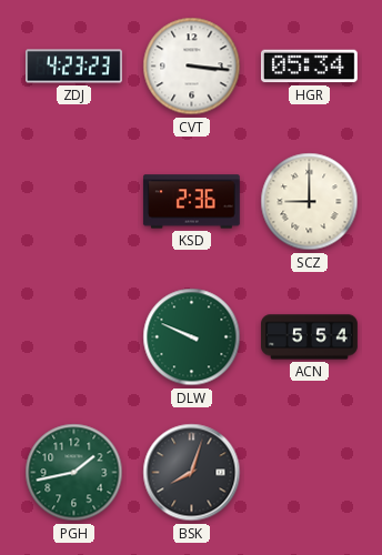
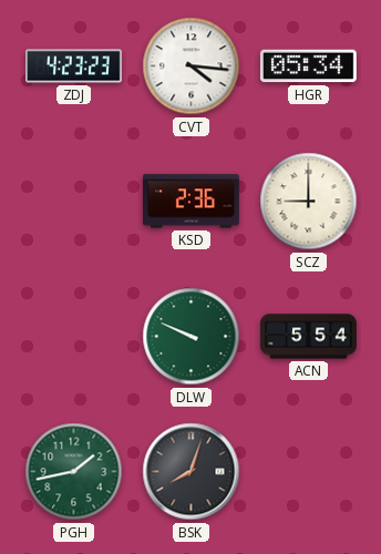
CVT: 3:16 -> 4:16
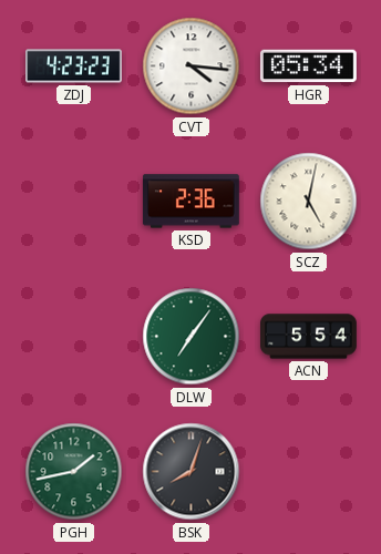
SCZ: 9:00 -> 5:02
DLW: 9:49 -> 7:06
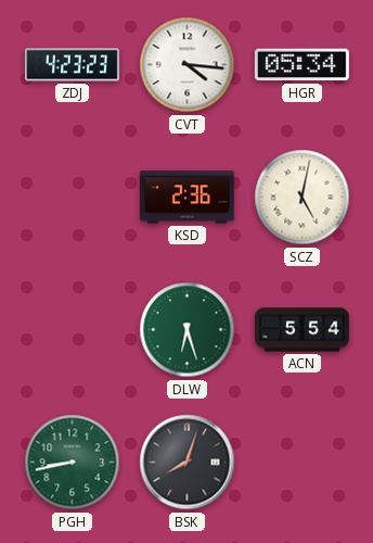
DLW: 7:06 -> 6:27
PGH: 1:43 -> 8:43
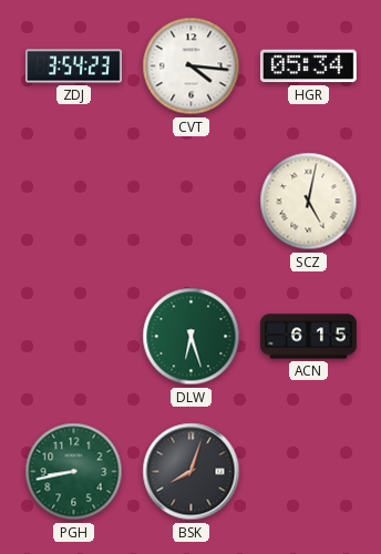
ZDJ: 4:23 -> 3:54
KSD: 2:36 -> none
ACN: 5:54 -> 6:15
